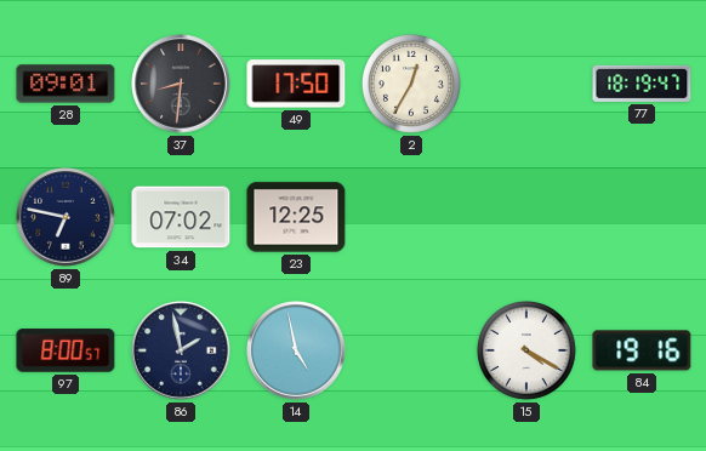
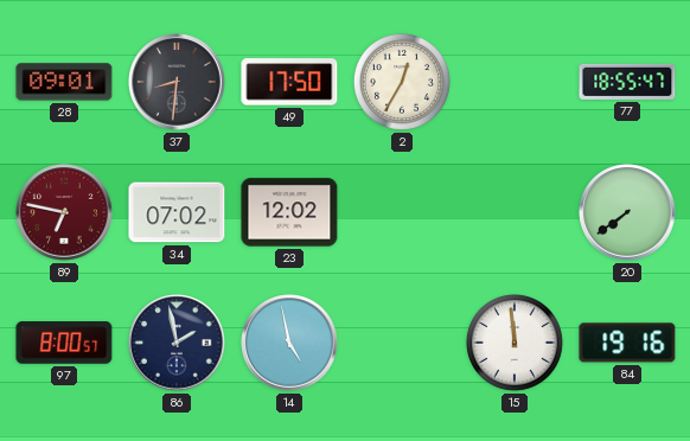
77: 18:19 -> 18:55
89 dial: navy -> burgundy
23: 12:25 -> 12:02
20: none -> 7:39
15: 4:20 -> 11:59
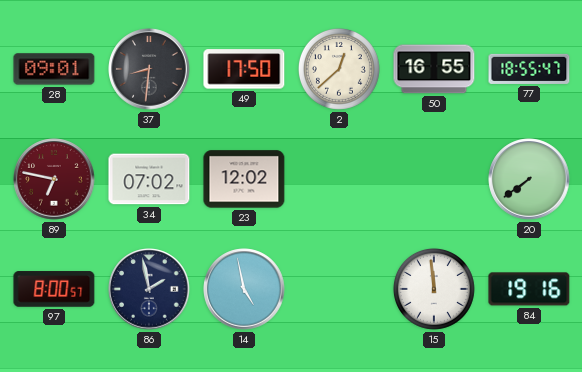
2: 12:35 -> 12:38
50: none -> 16:55
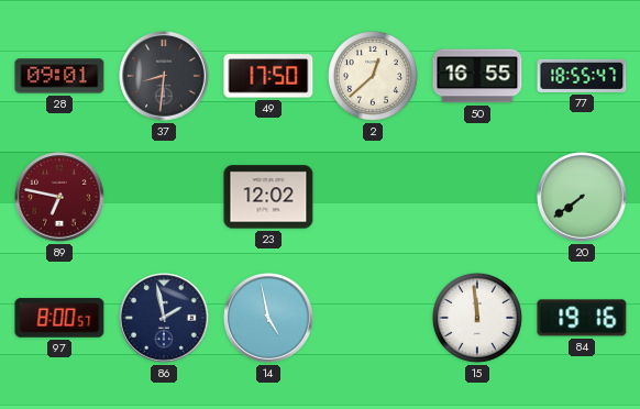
34: 07:02 -> none
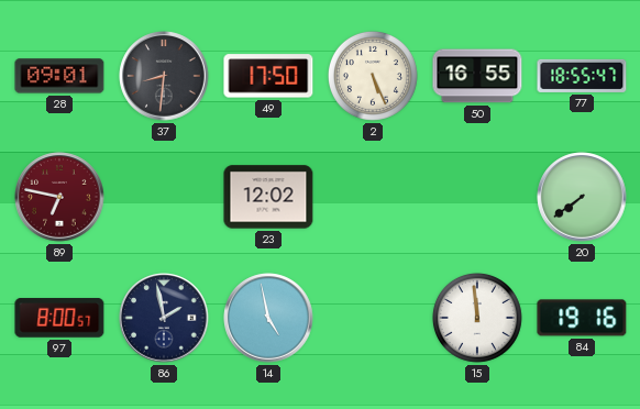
2: 12:38 -> 5:26
